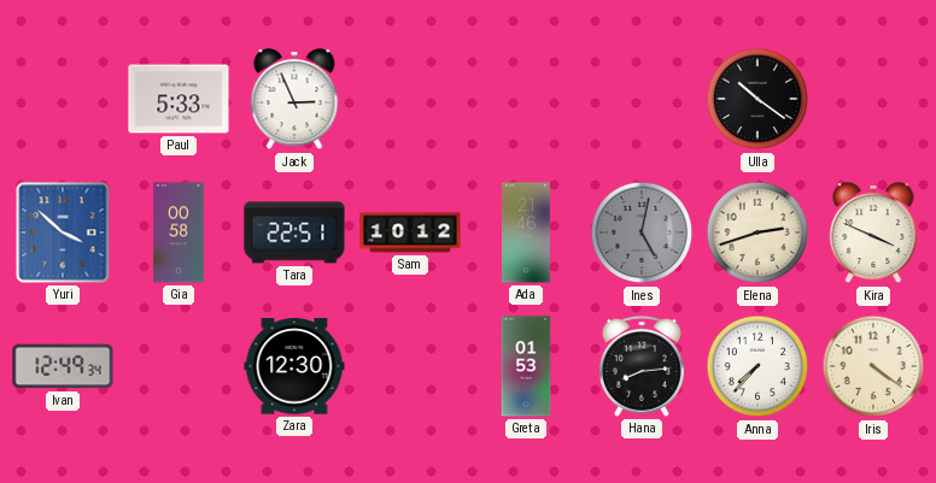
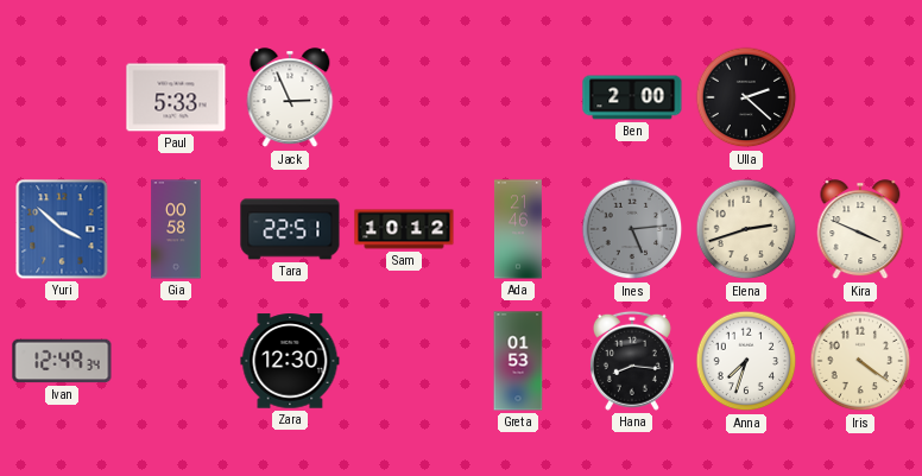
Ben: none -> 2:00
Ulla: 10:21 -> 2:22
Ines: 5:02 -> 5:14
Hana: 8:14 -> 8:16
Anna: 7:37 -> 7:33
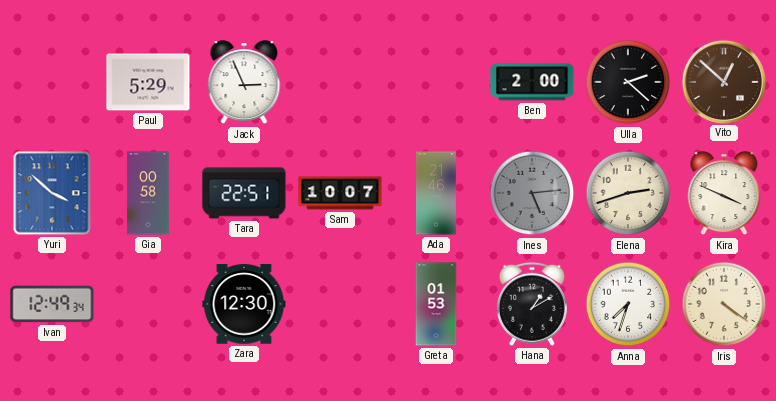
Paul: 5:33 -> 5:29
Vito: none -> 12:52
Sam: 10:12 -> 10:07
Hana: 8:16 -> 1:10
